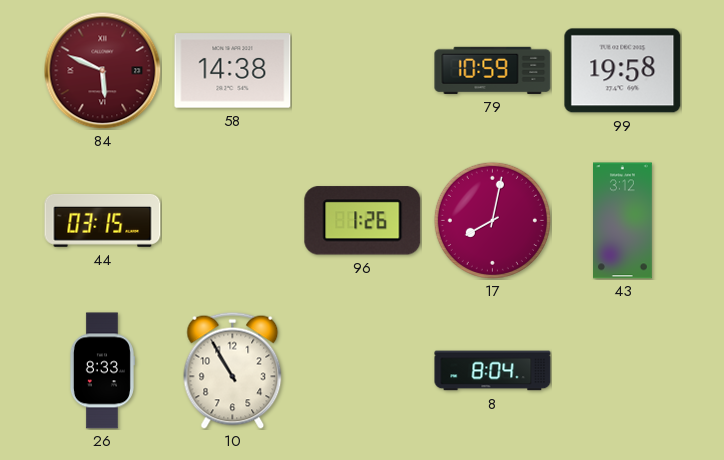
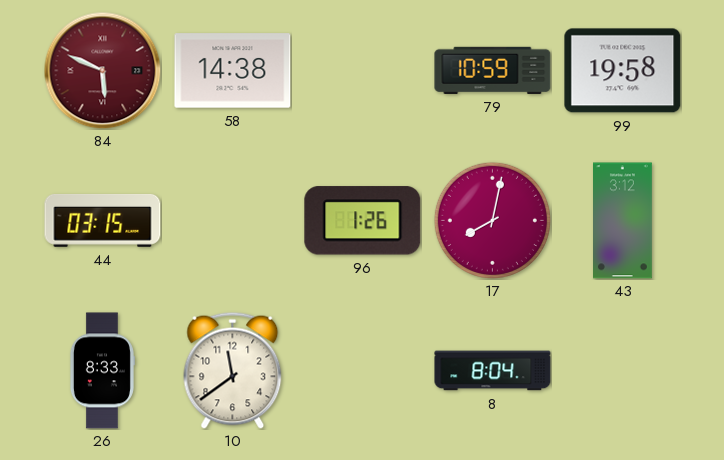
10: 10:55 -> 11:39
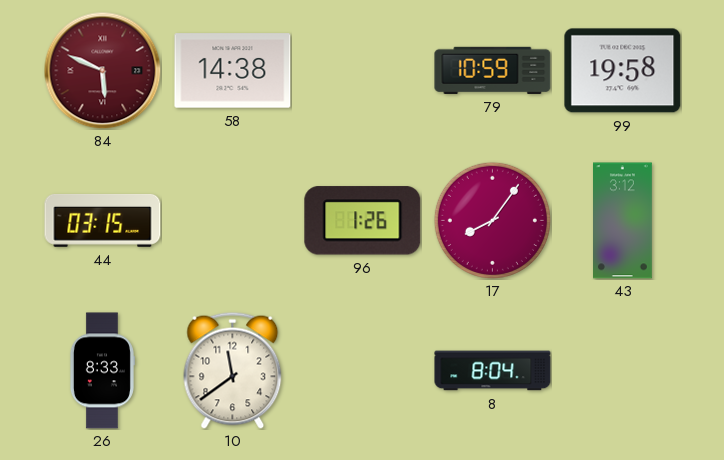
17: 8:02 -> 8:06
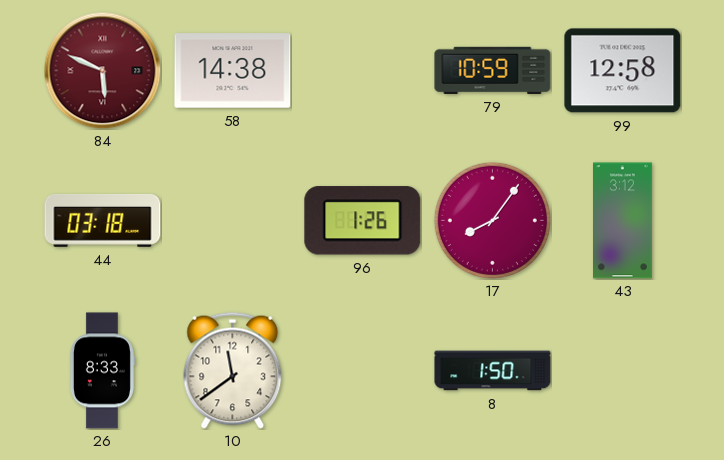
99: 19:58 -> 12:58
44: 03:15 -> 03:18
8: 8:04 -> 1:50
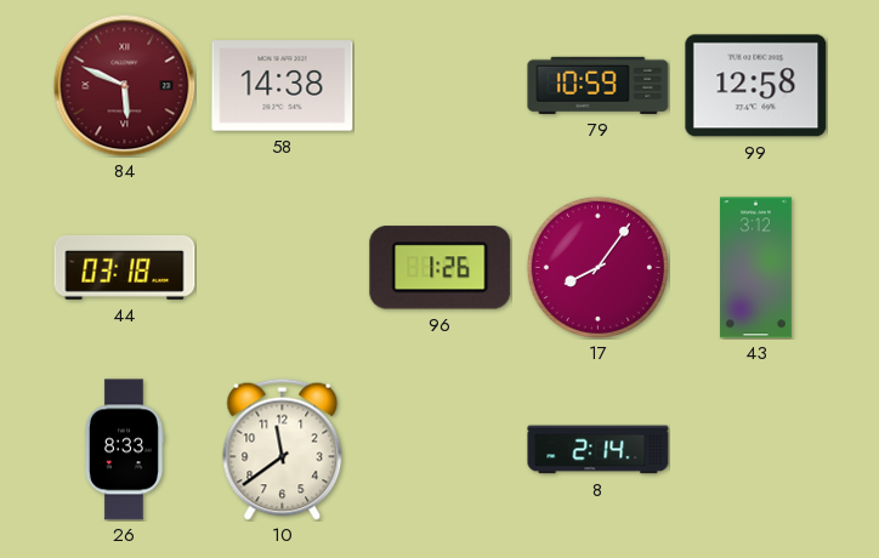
8: 1:50 -> 2:14
